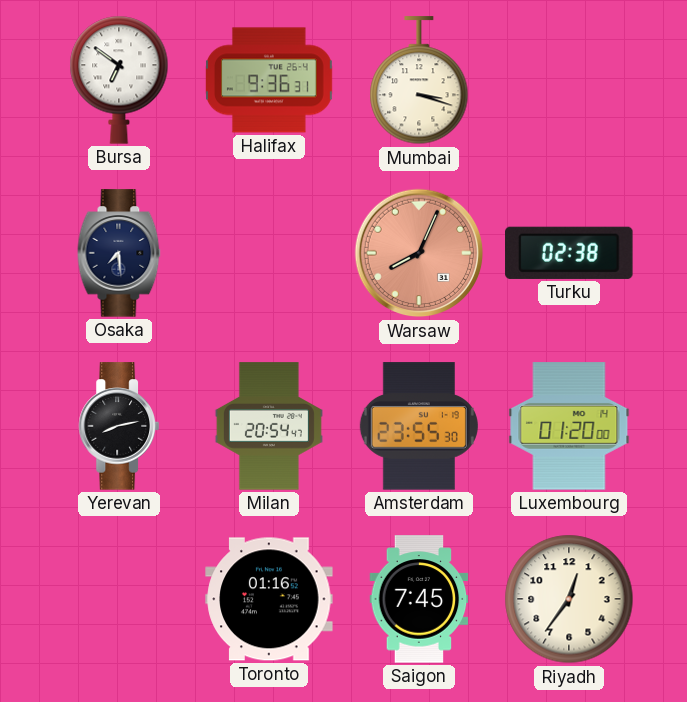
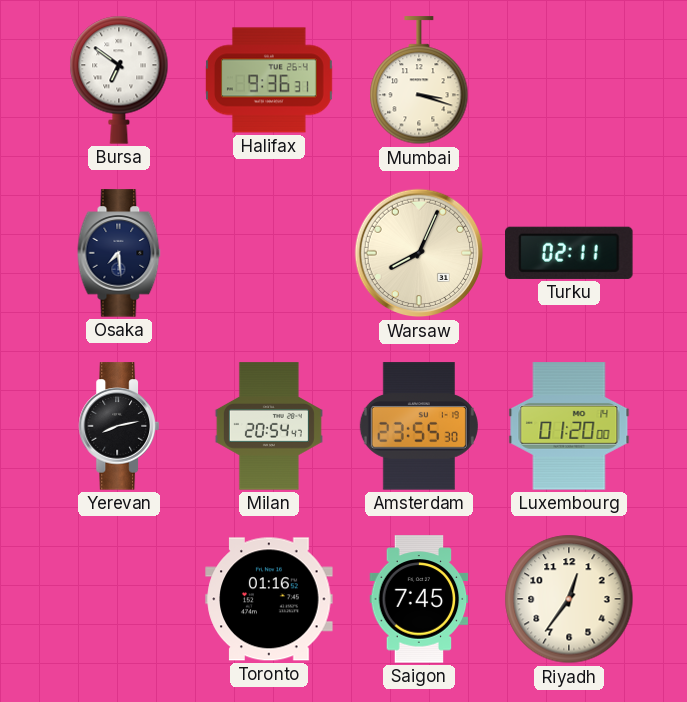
Warsaw dial: salmon -> cream
Turku: 02:38 -> 02:11
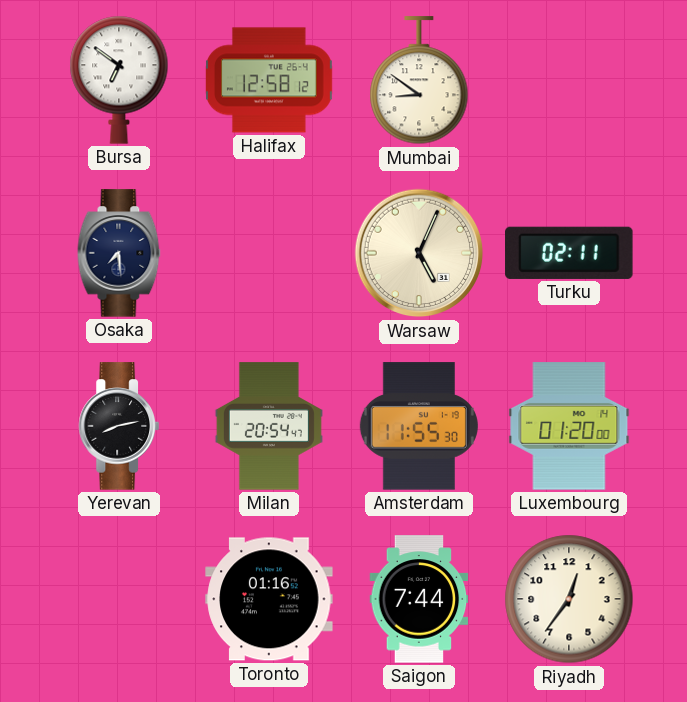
Halifax: 9:36 -> 12:58
Mumbai: 3:18 -> 8:51
Warsaw: 8:04 -> 5:04
Amsterdam: 23:55 -> 11:55
Saigon: 7:45 -> 7:44
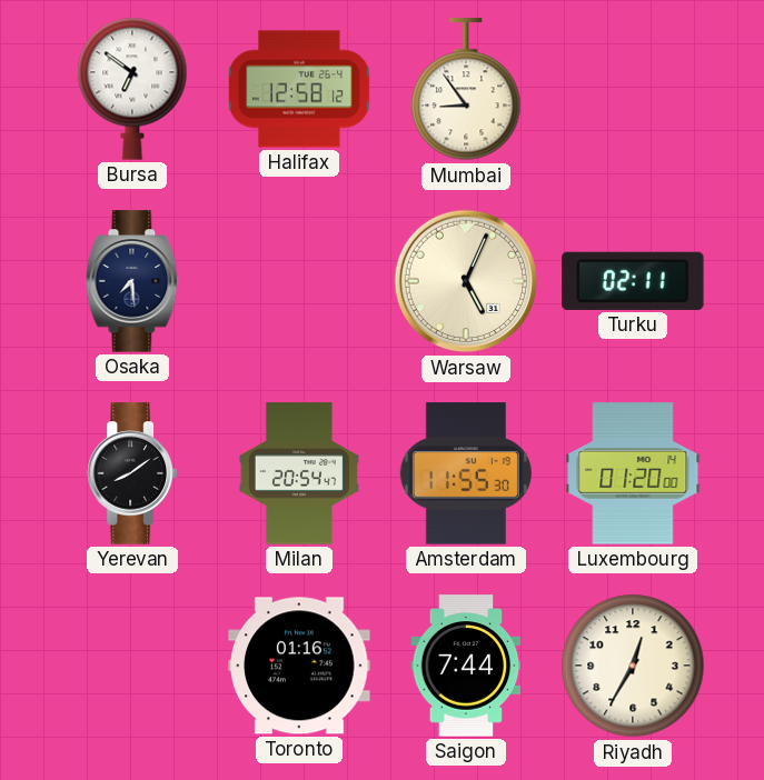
Mumbai: 8:51 -> 8:54
Yerevan: 8:13 -> 8:09
Riyadh: 12:36 -> 12:35
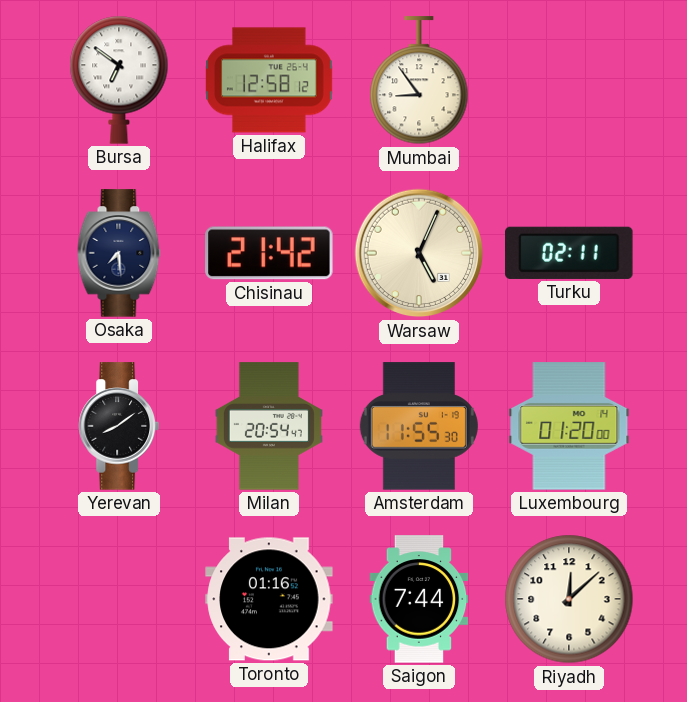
Chisinau: none -> 21:42
Riyadh: 12:35 -> 12:08
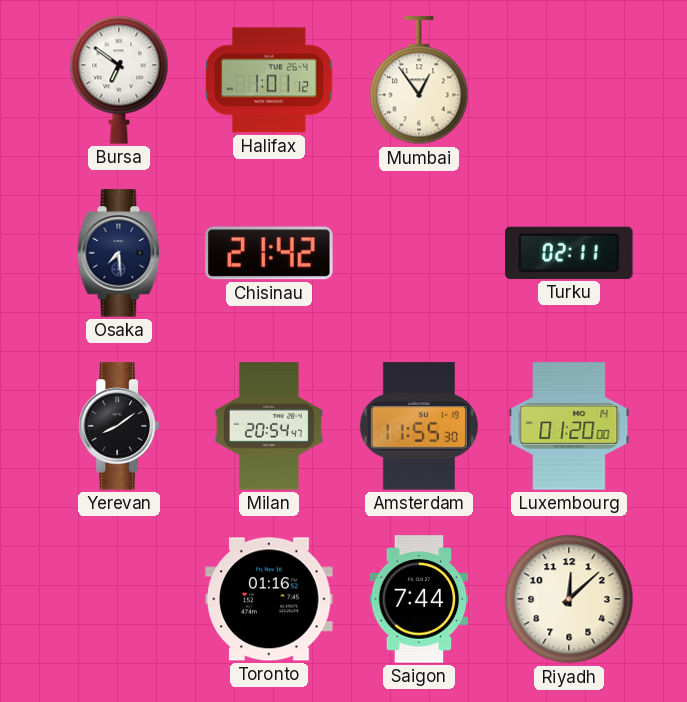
Halifax: 12:58 -> 1:01
Mumbai: 8:54 -> 12:54
Warsaw: 5:04 -> none
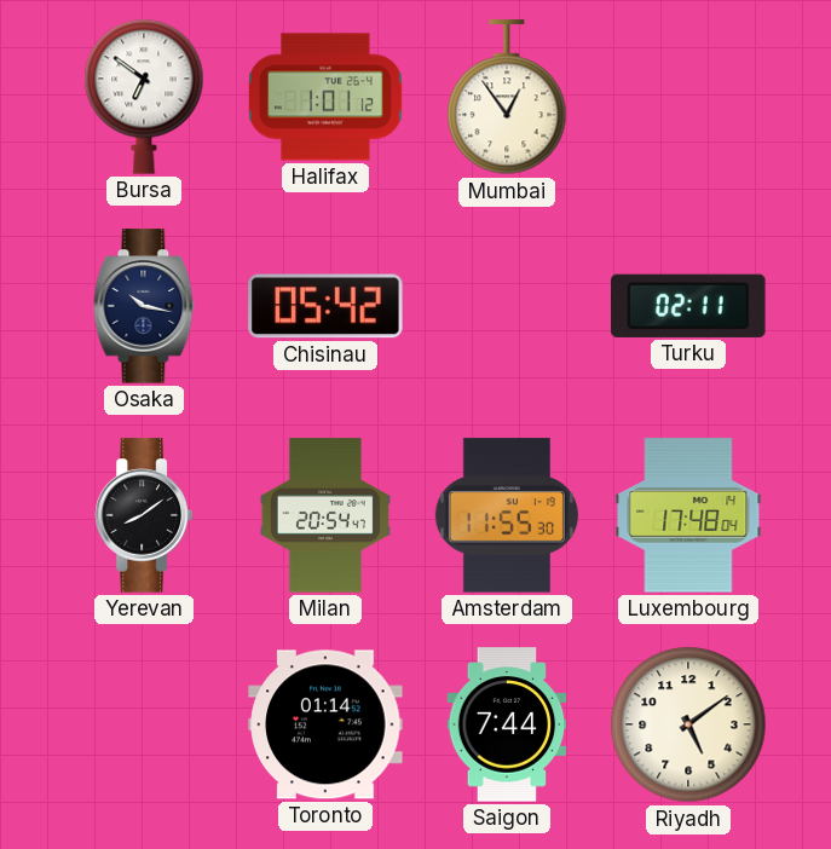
Osaka: 7:29 -> 10:17
Chisinau: 21:42 -> 05:42
Luxembourg: 01:20 -> 17:48
Toronto: 01:16 -> 01:14
Riyadh: 12:08 -> 5:09
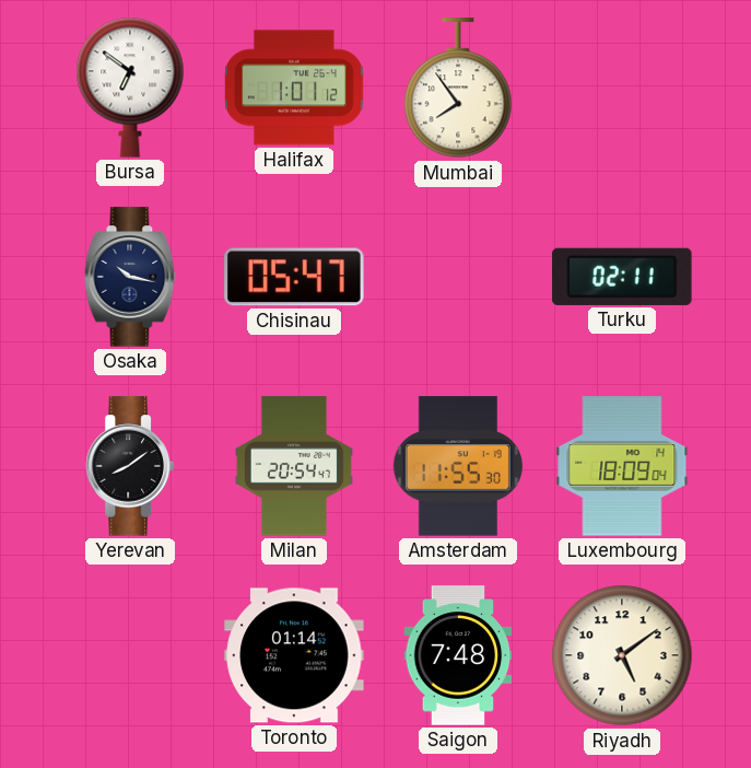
Mumbai: 12:54 -> 7:54
Chisinau: 05:42 -> 05:47
Luxembourg: 17:48 -> 18:09
Saigon: 7:44 -> 7:48
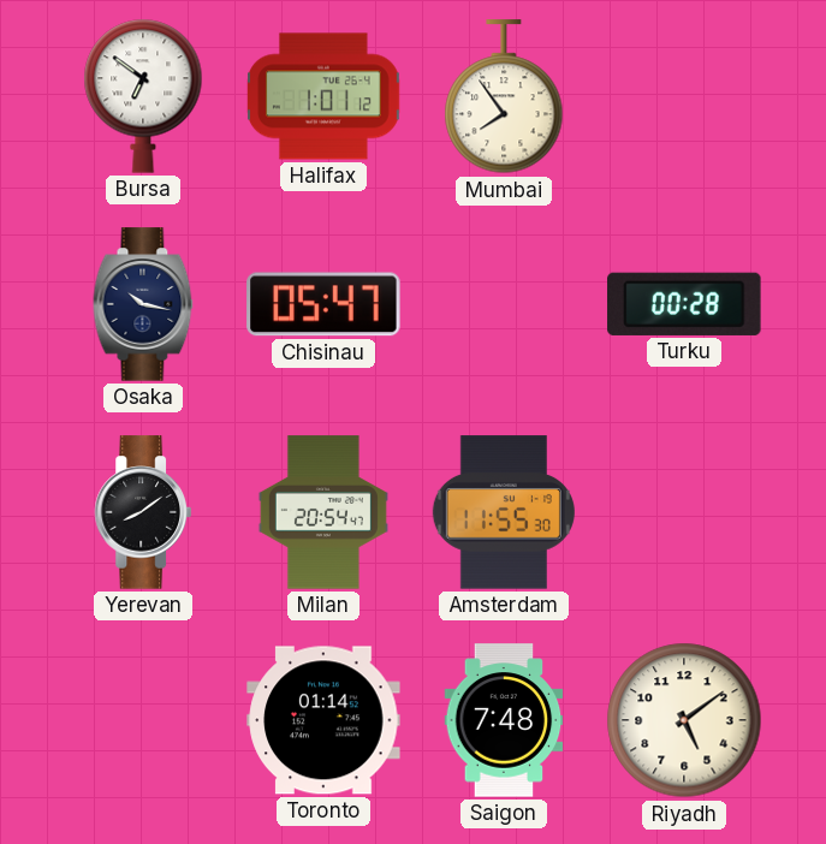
Turku: 02:11 -> 00:28
Luxembourg: 18:09 -> none
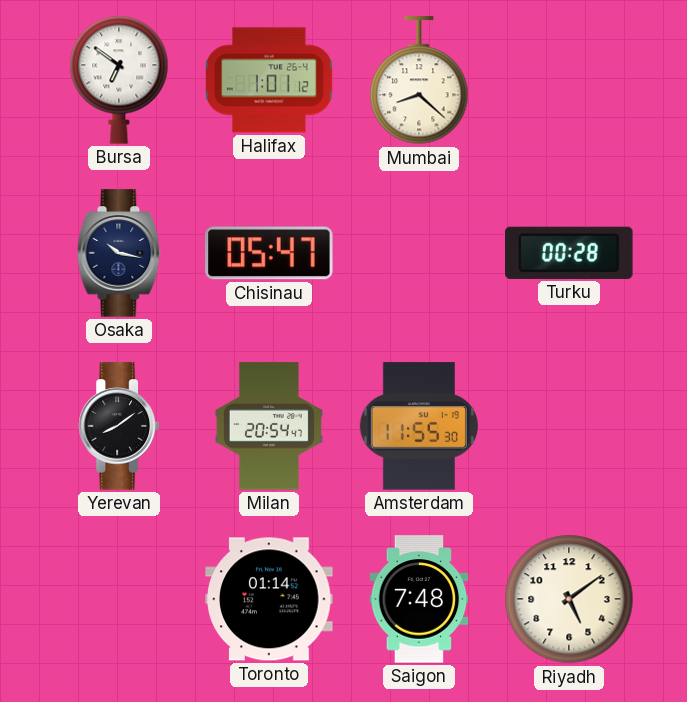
Mumbai: 7:54 -> 8:22
